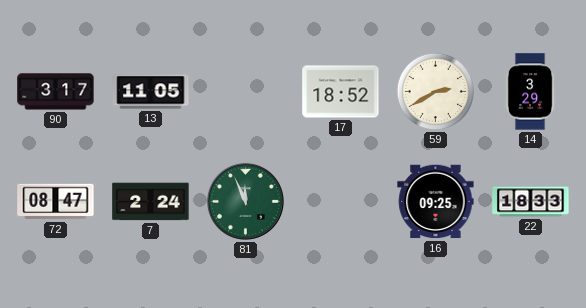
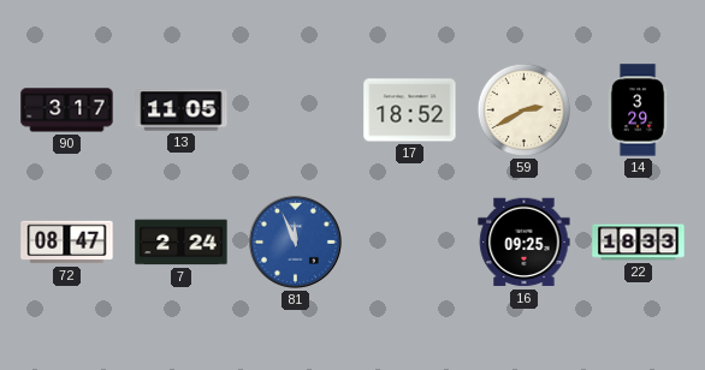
81 dial: green -> blue
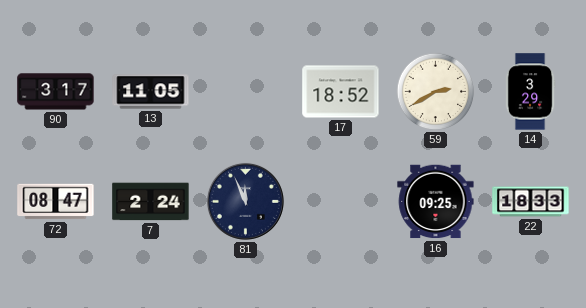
81 dial: blue -> navy
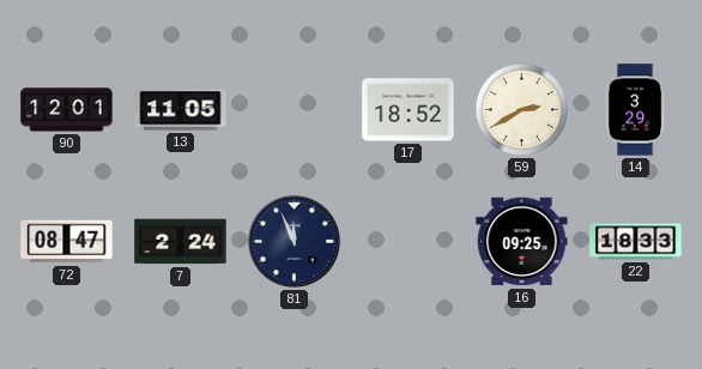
90: 3:17 -> 12:01
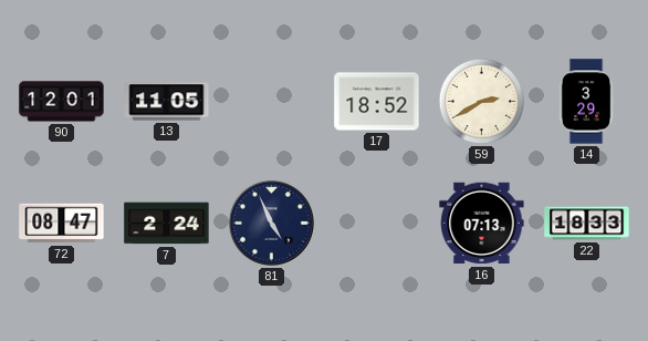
81: 11:56 -> 4:56
16: 09:25 -> 07:13
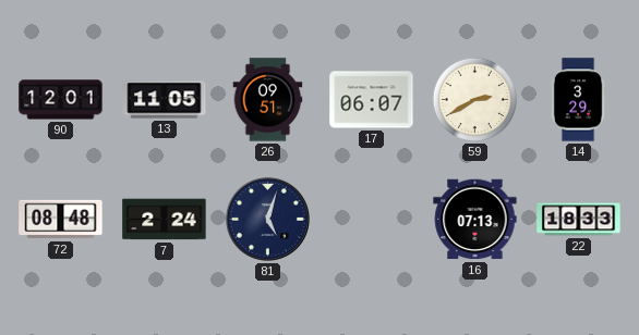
26: none -> 09:51
17: 18:52 -> 06:07
72: 08:47 -> 08:48
81: 4:56 -> 5:03
